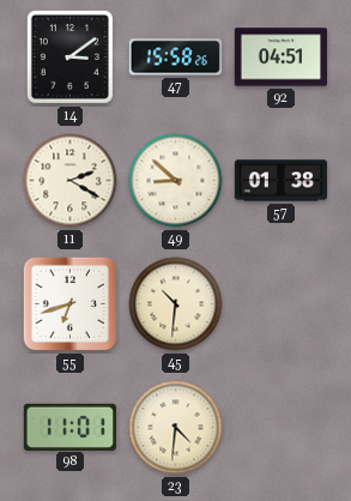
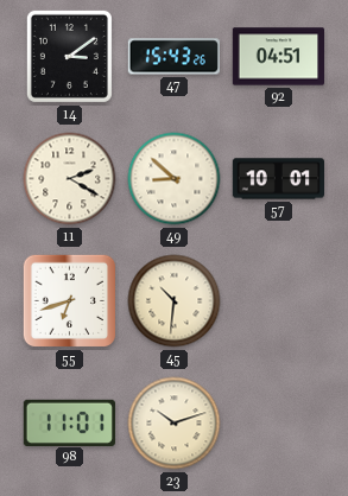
47: 15:58 -> 15:43
57: 01:38 -> 10:01
23: 4:31 -> 10:12
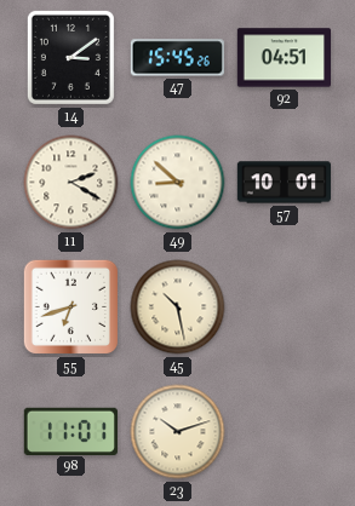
47: 15:43 -> 15:45
45: 10:31 -> 10:28
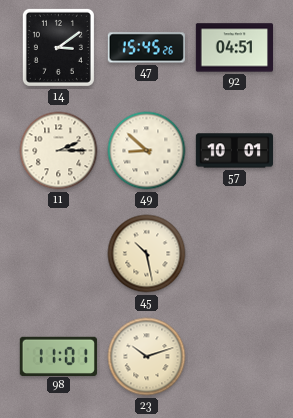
11: 2:20 -> 2:15
55: 6:42 -> none
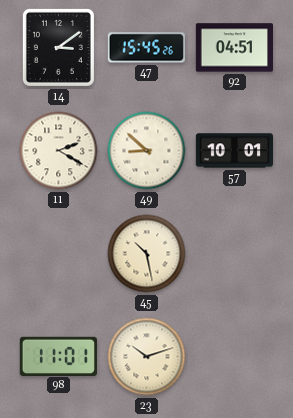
11: 2:15 -> 2:20
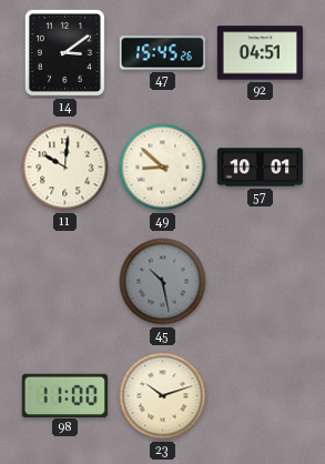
11: 2:20 -> 10:01
45 dial: cream -> grey
98: 11:01 -> 11:00
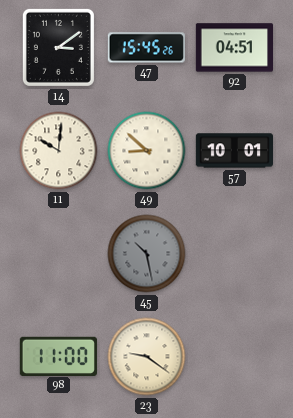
23: 10:12 -> 9:21
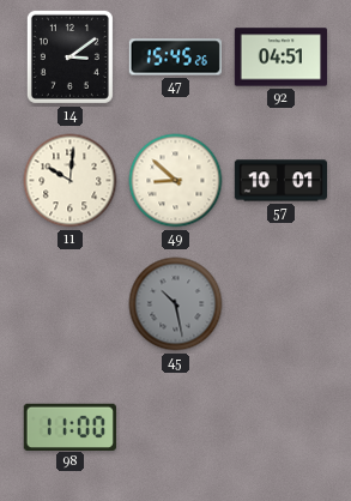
23: 9:21 -> none
